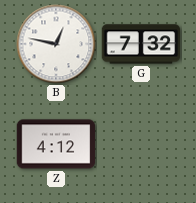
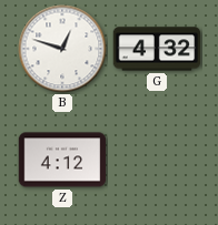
B: 12:47 -> 12:48
G: 7:32 -> 4:32
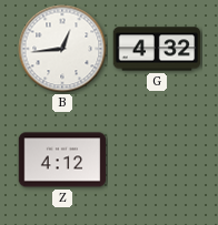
B: 12:48 -> 12:44
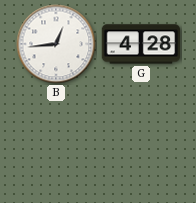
G: 4:32 -> 4:28
Z: 4:12 -> none
